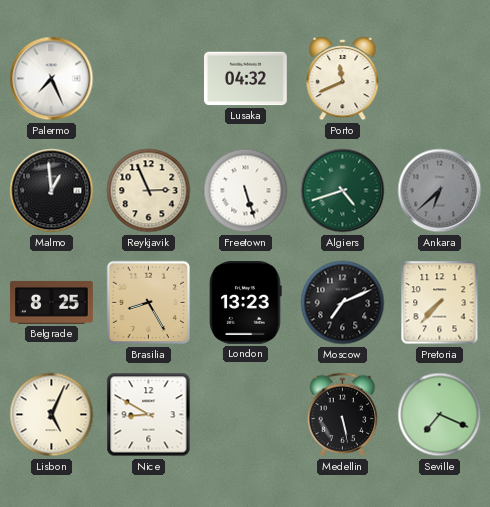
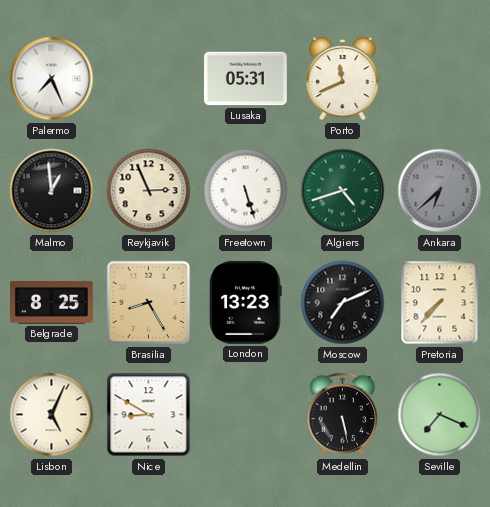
Lusaka: 04:32 -> 05:31
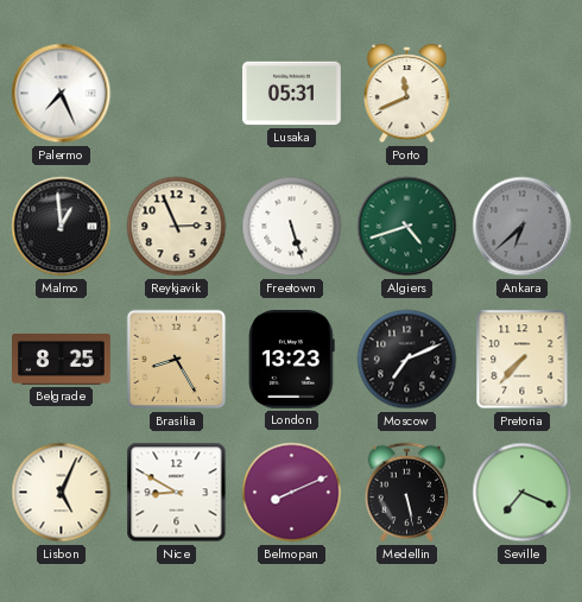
Belmopan: none -> 8:11
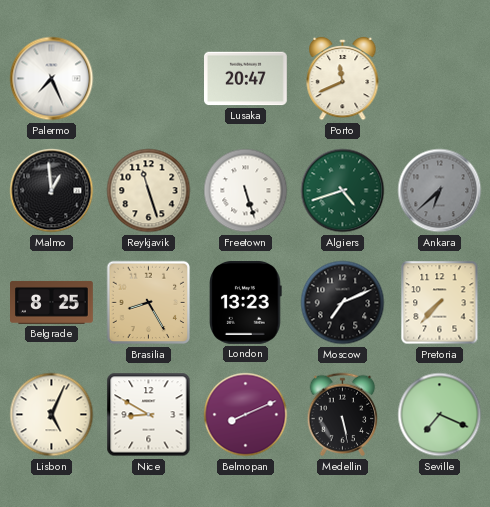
Lusaka: 05:31 -> 20:47
Reykjavik: 2:56 -> 11:27
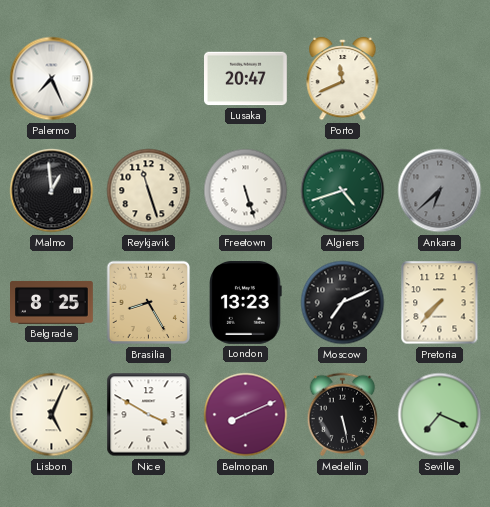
Nice: 8:50 -> 3:50
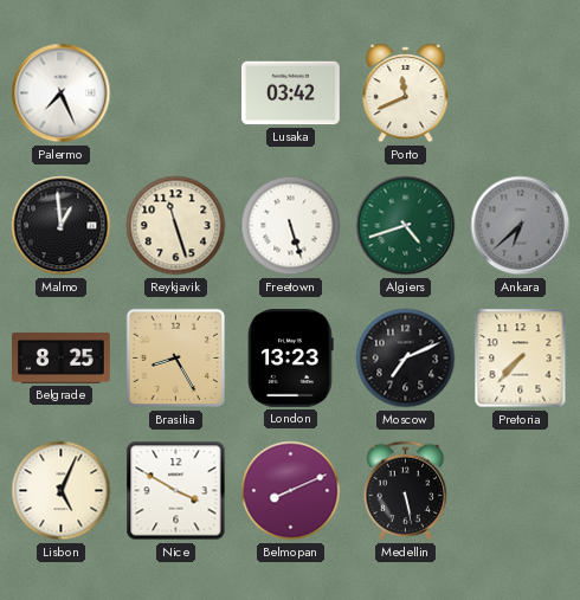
Lusaka: 20:47 -> 03:42
Seville: 7:19 -> none
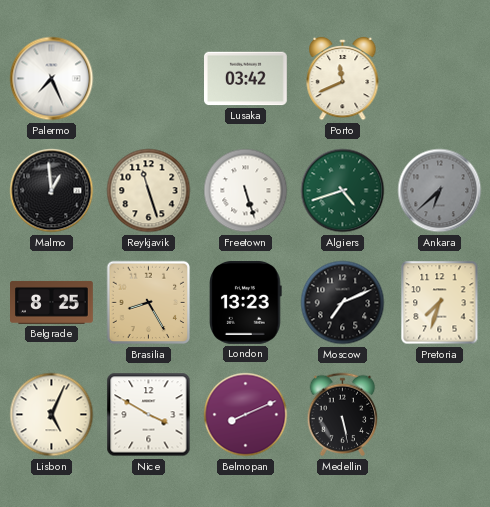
Pretoria: 7:37 -> 7:33
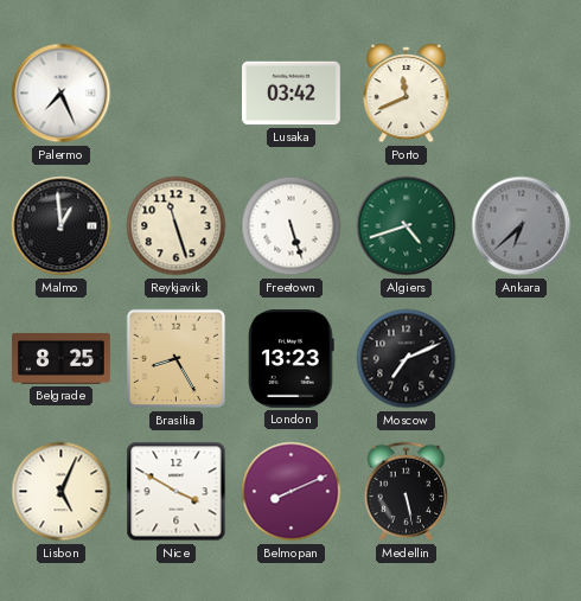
Pretoria: 7:33 -> none
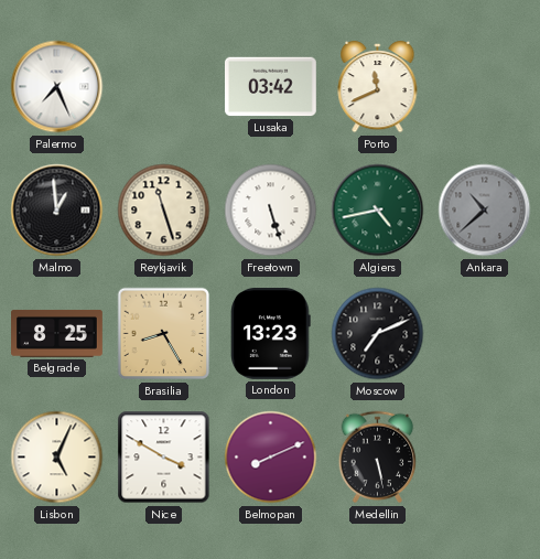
Algiers: 4:42 -> 4:43
Ankara: 6:38 -> 10:38
